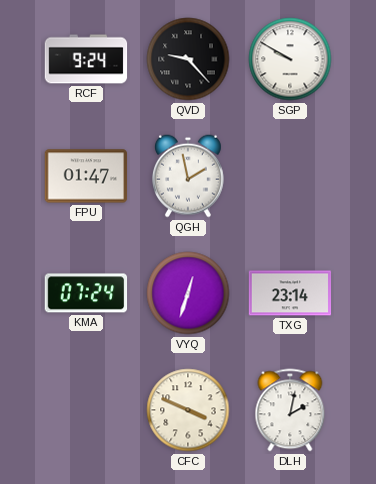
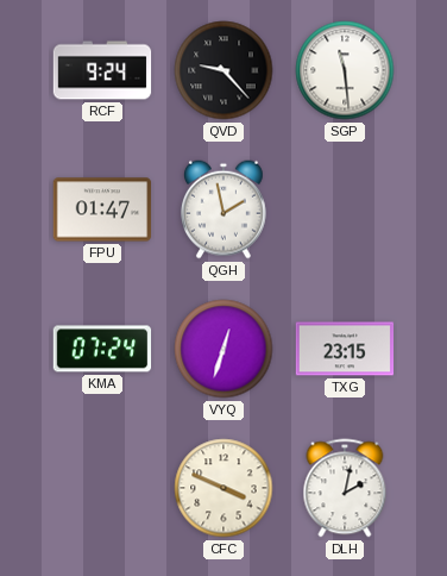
SGP: 9:50 -> 11:29
TXG: 23:14 -> 23:15
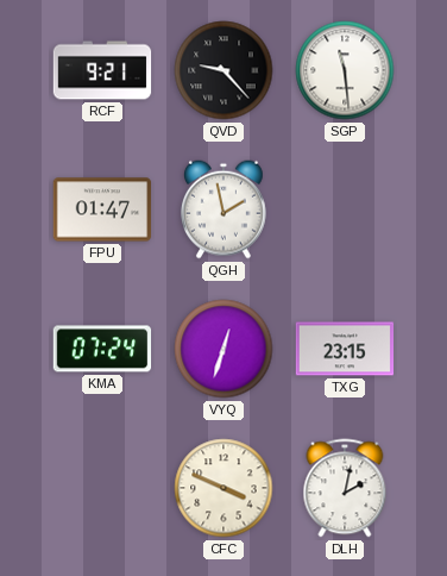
RCF: 9:24 -> 9:21
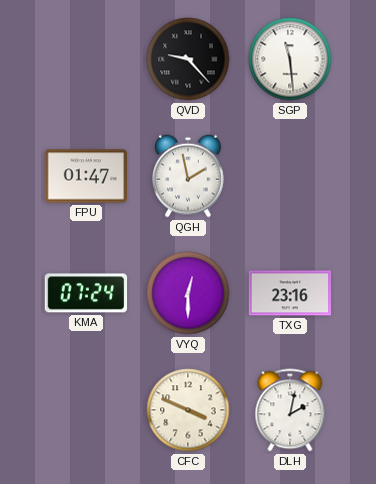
RCF: 9:21 -> none
VYQ: 12:33 -> 12:30
TXG: 23:15 -> 23:16
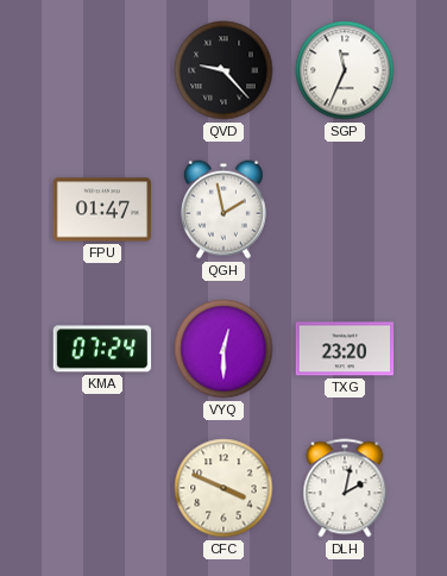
SGP: 11:29 -> 11:34
TXG: 23:16 -> 23:20
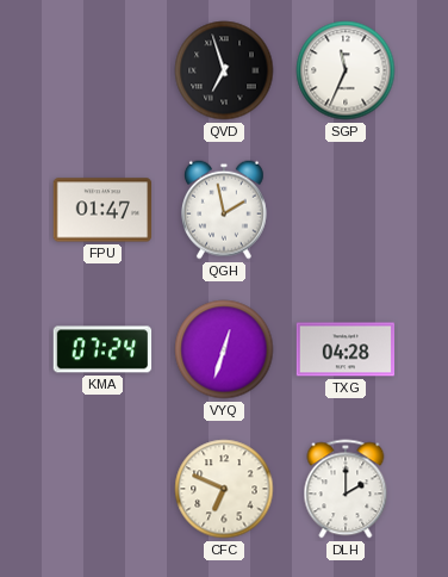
QVD: 9:23 -> 6:57
VYQ: 12:30 -> 12:33
TXG: 23:20 -> 04:28
CFC: 3:49 -> 6:49
DLH: 2:02 -> 2:00
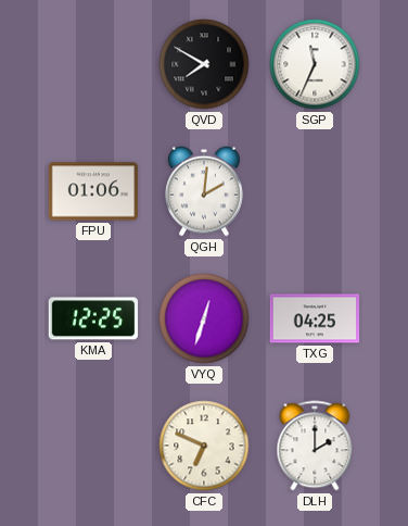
QVD: 6:57 -> 7:50
FPU: 01:47 -> 01:06
QGH: 1:58 -> 2:01
KMA: 07:24 -> 12:25
TXG: 04:28 -> 04:25
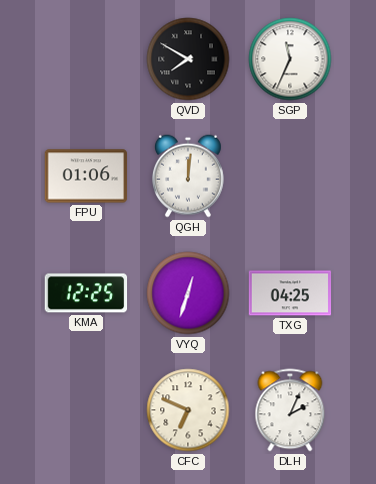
QGH: 2:01 -> 12:01
DLH: 2:00 -> 2:04
